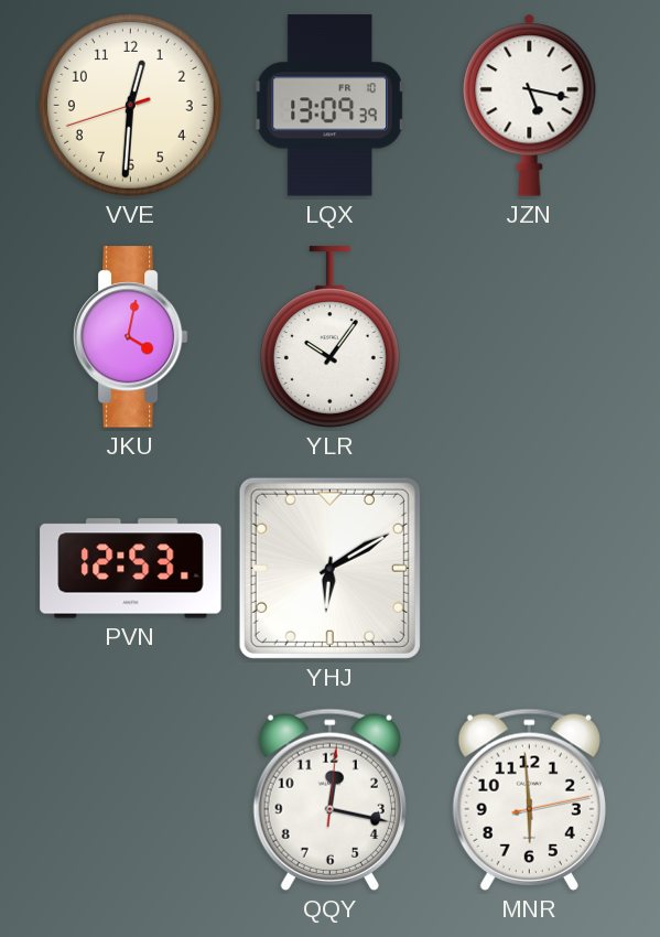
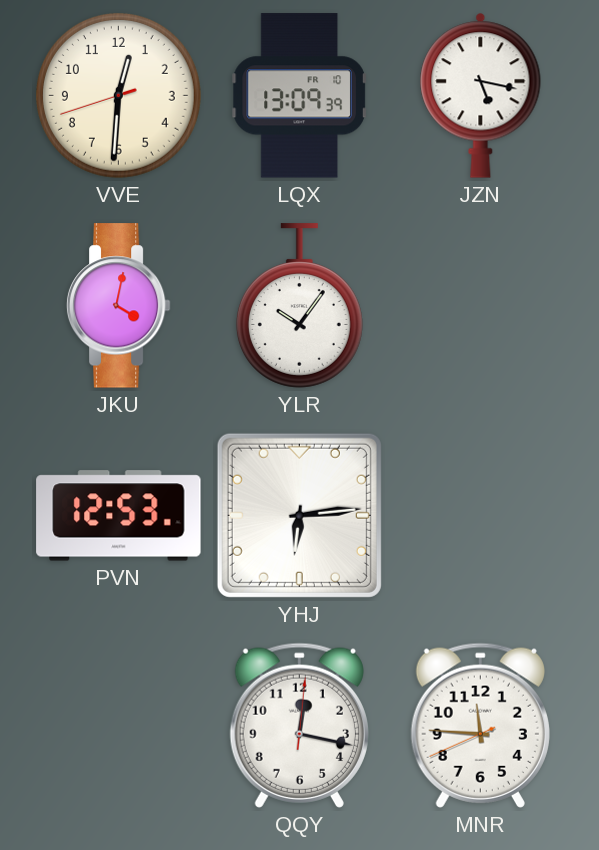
YHJ: 6:10 -> 6:14
MNR: 5:59 -> 11:45
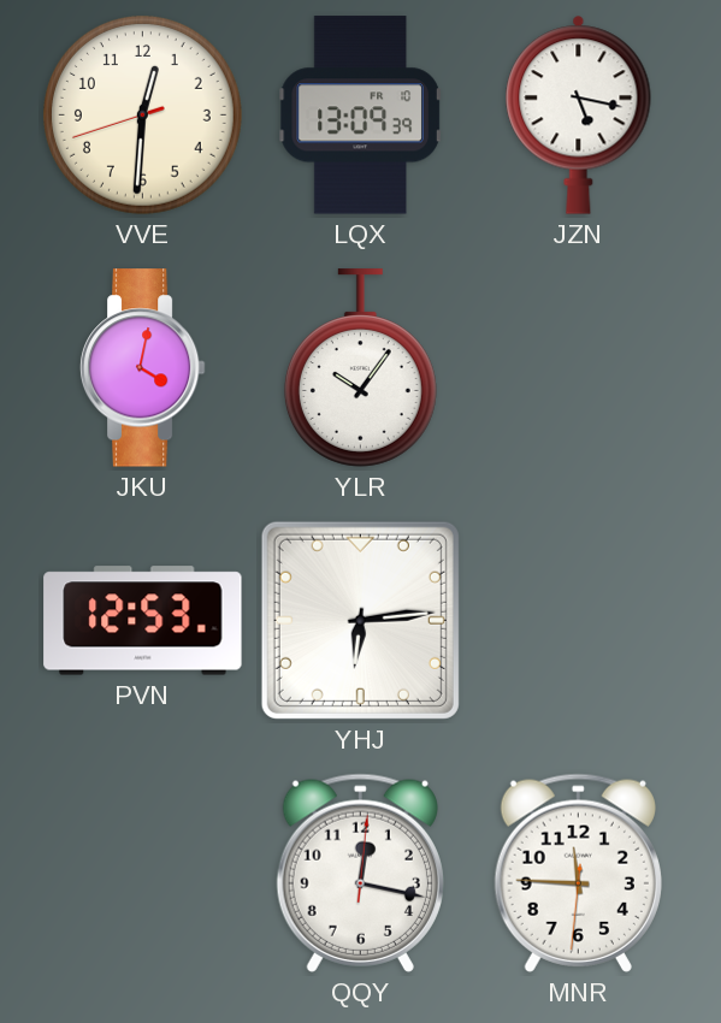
MNR: 11:45:41 -> 11:45:31
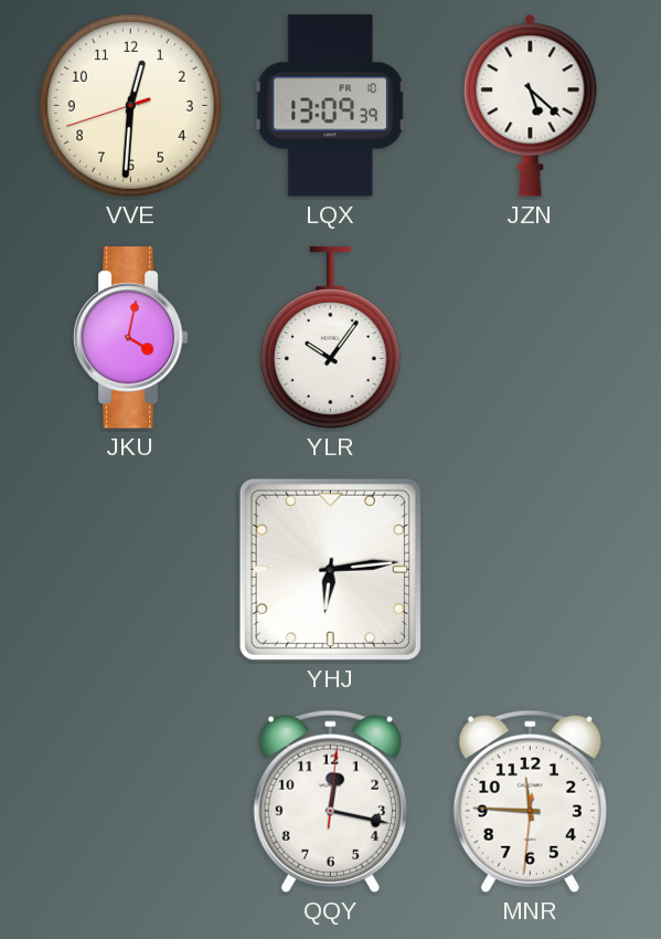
JZN: 5:17 -> 5:22
PVN: 12:53 -> none
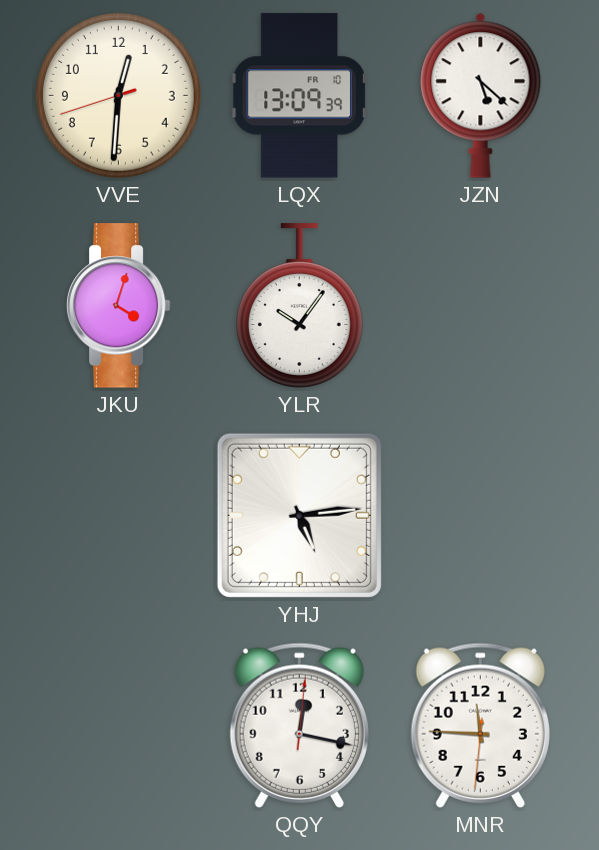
JKU: 4:02 -> 4:03
YHJ: 6:14 -> 5:14
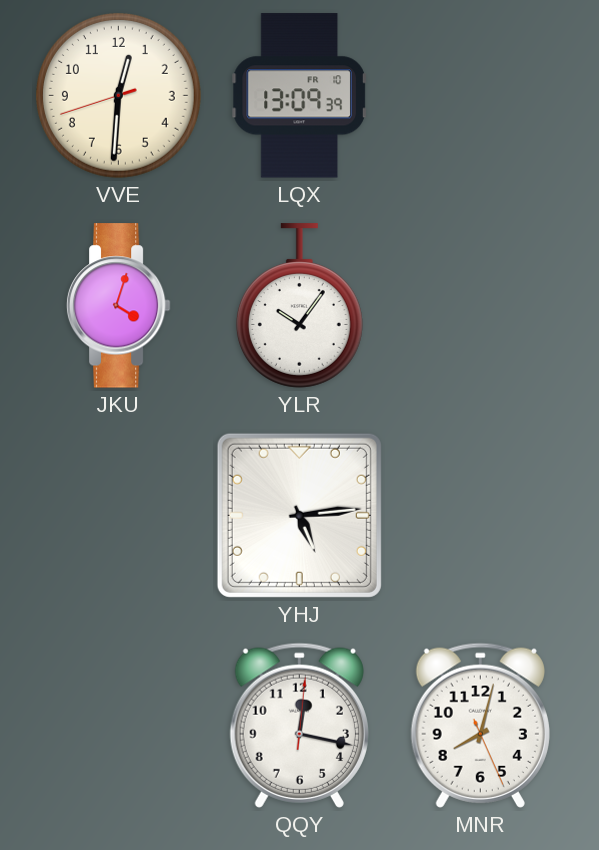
JZN: 5:22 -> none
MNR: 11:45 -> 8:02
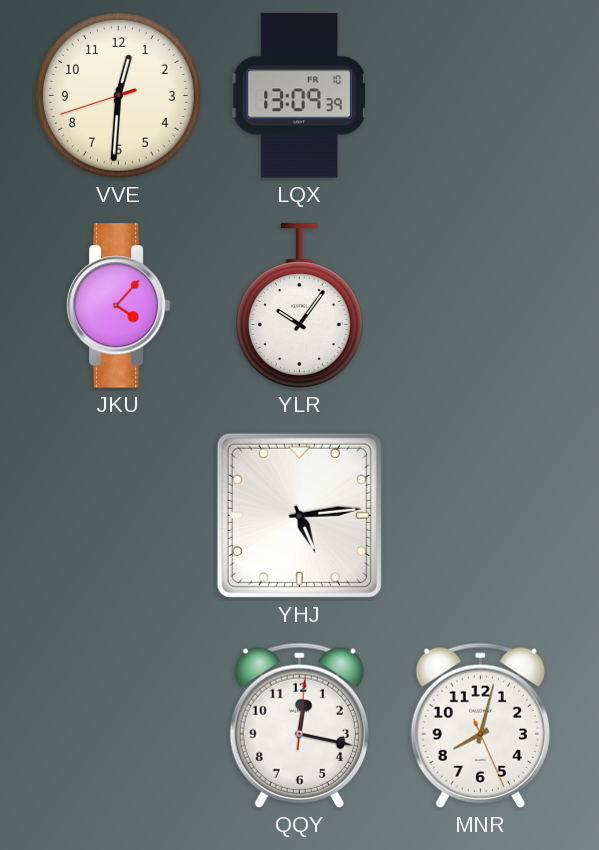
JKU: 4:03 -> 4:07
